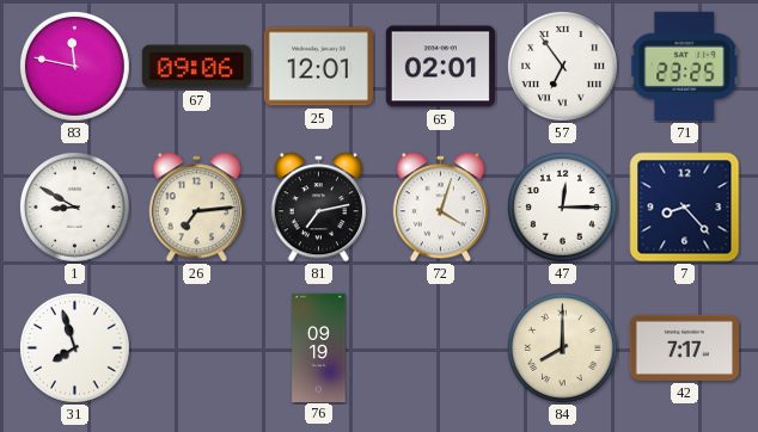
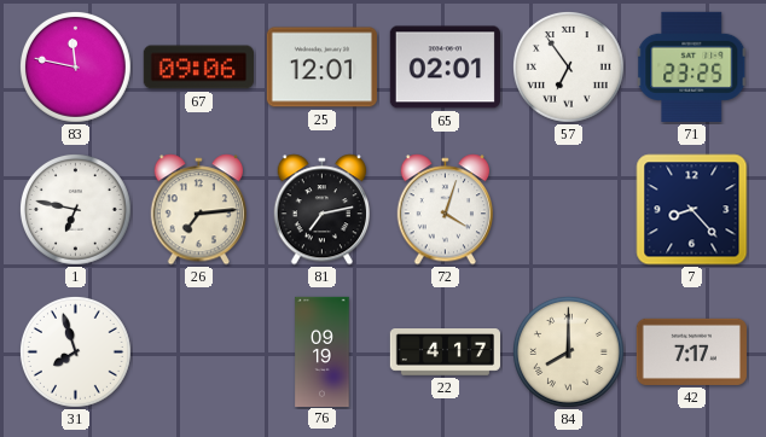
1: 8:50 -> 6:47
47: 12:15 -> none
22: none -> 4:17
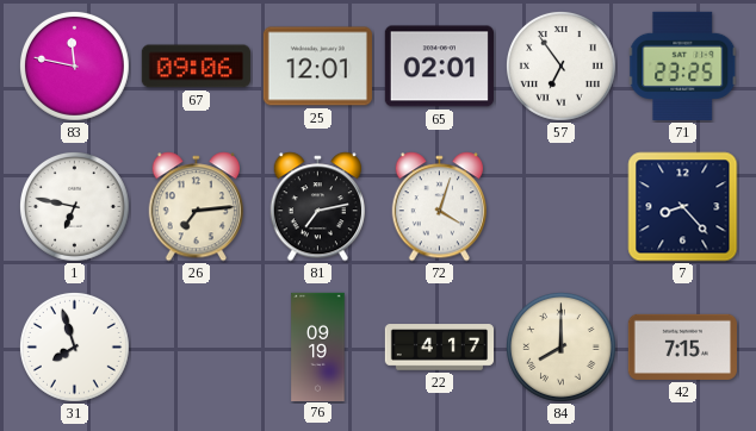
42: 7:17 -> 7:15
